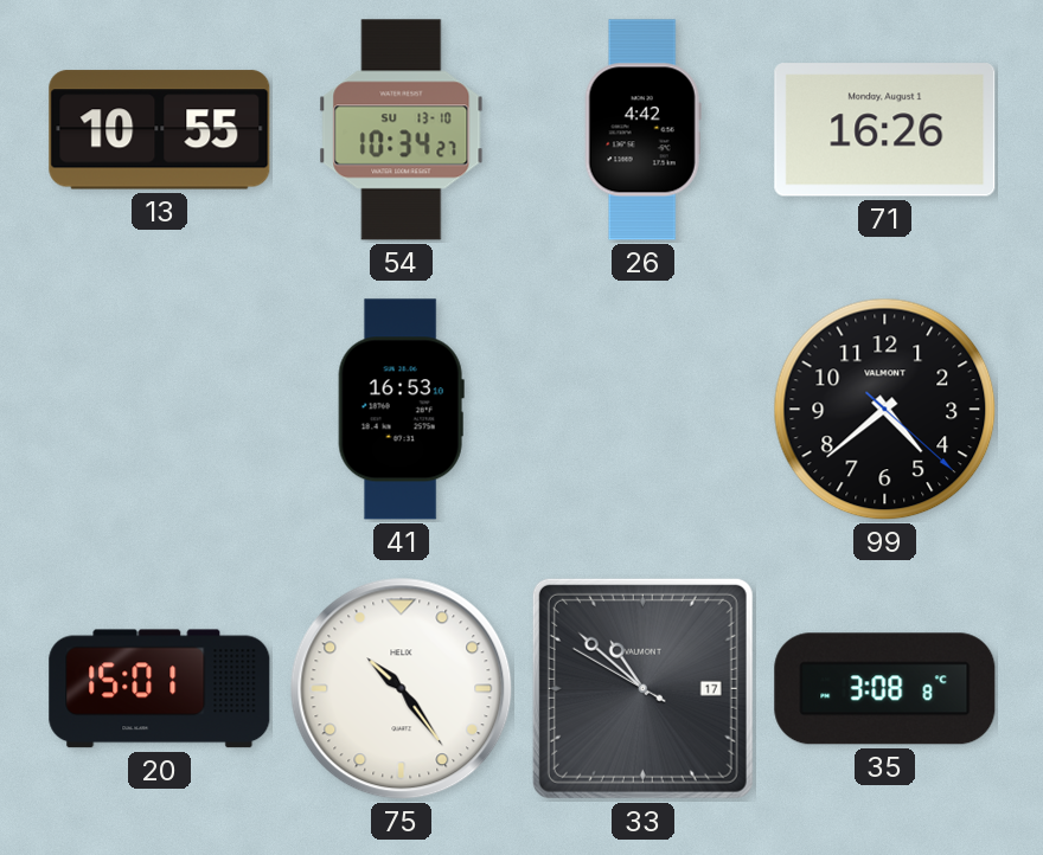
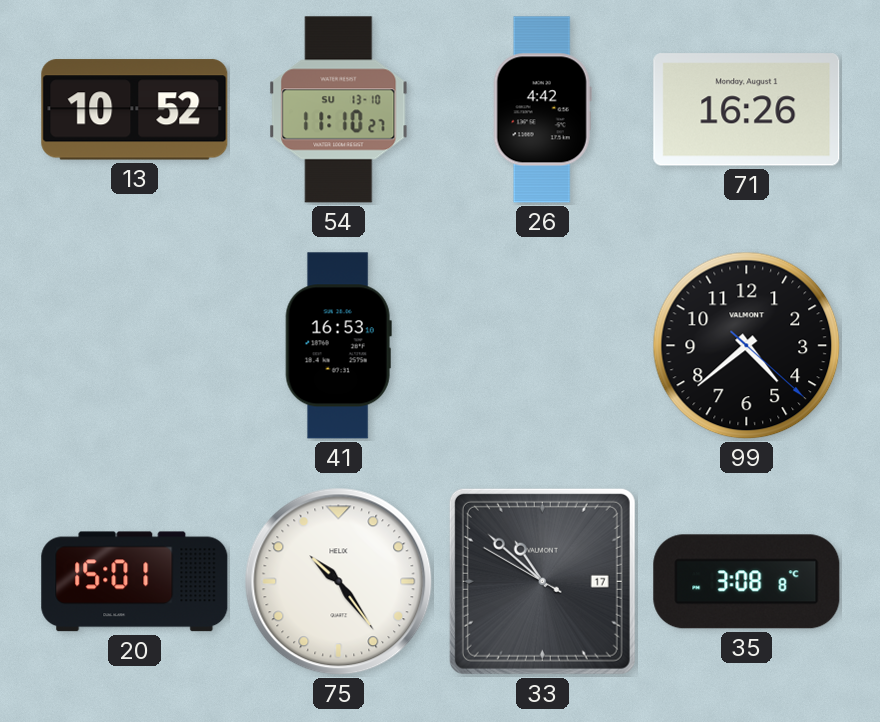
13: 10:55 -> 10:52
54: 10:34 -> 11:10
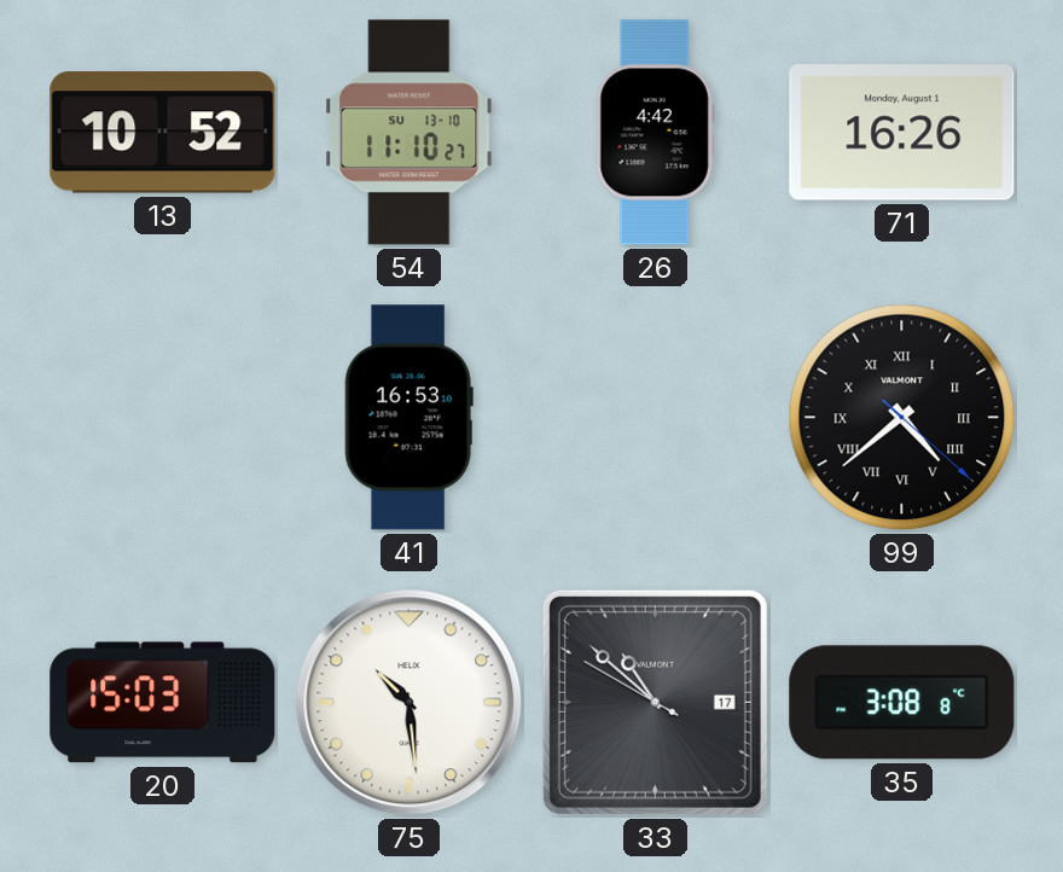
99 numerals: Arabic -> Roman
20: 15:01 -> 15:03
75: 10:24 -> 10:29
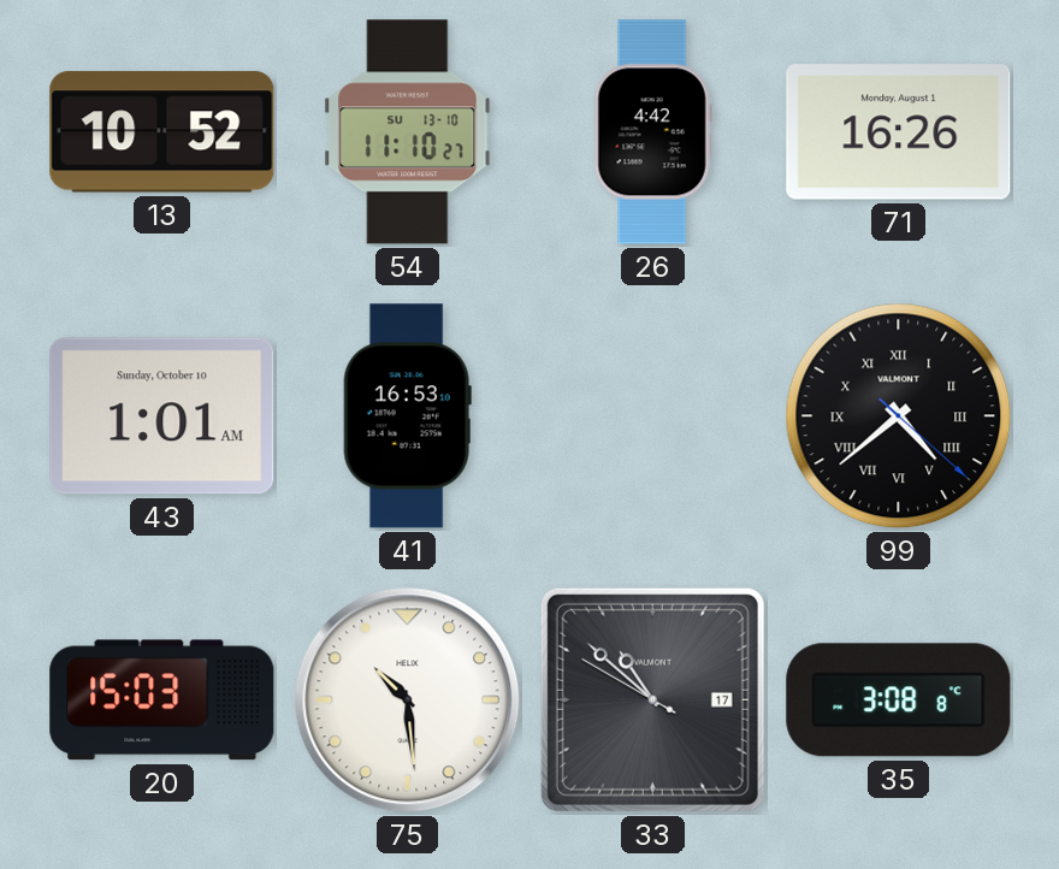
43: none -> 1:01
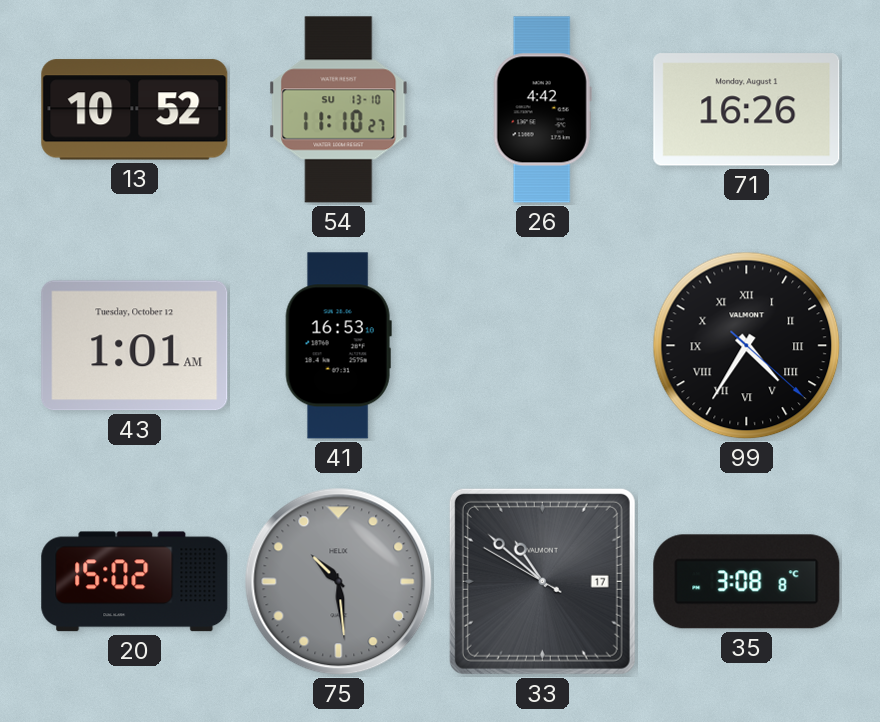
43 date: Sunday, October 10 -> Tuesday, October 12
99: 4:38 -> 4:35
20: 15:03 -> 15:02
75 dial: white -> grey
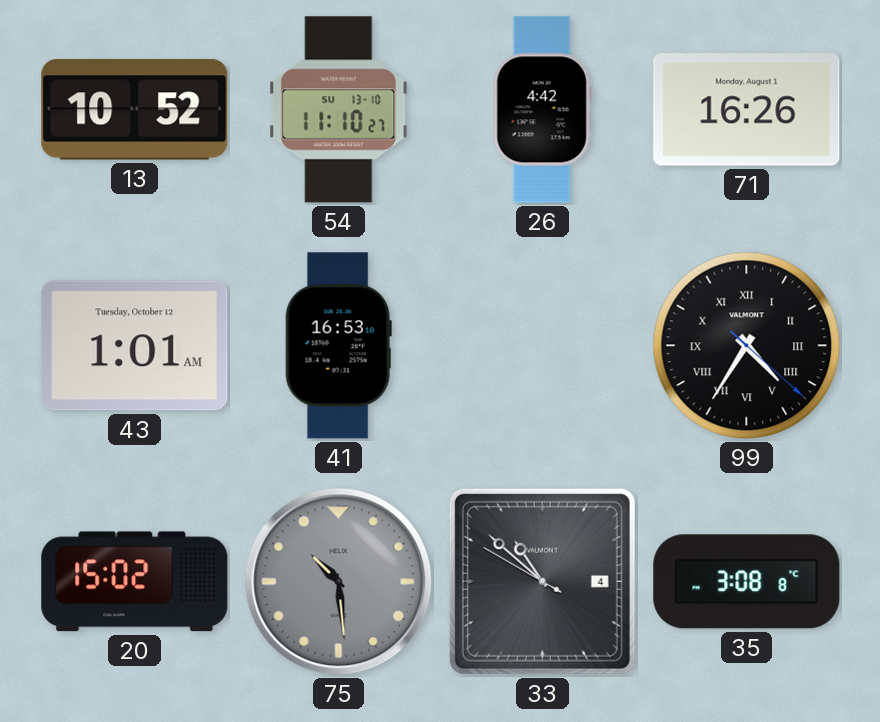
33 date: 17 -> 4
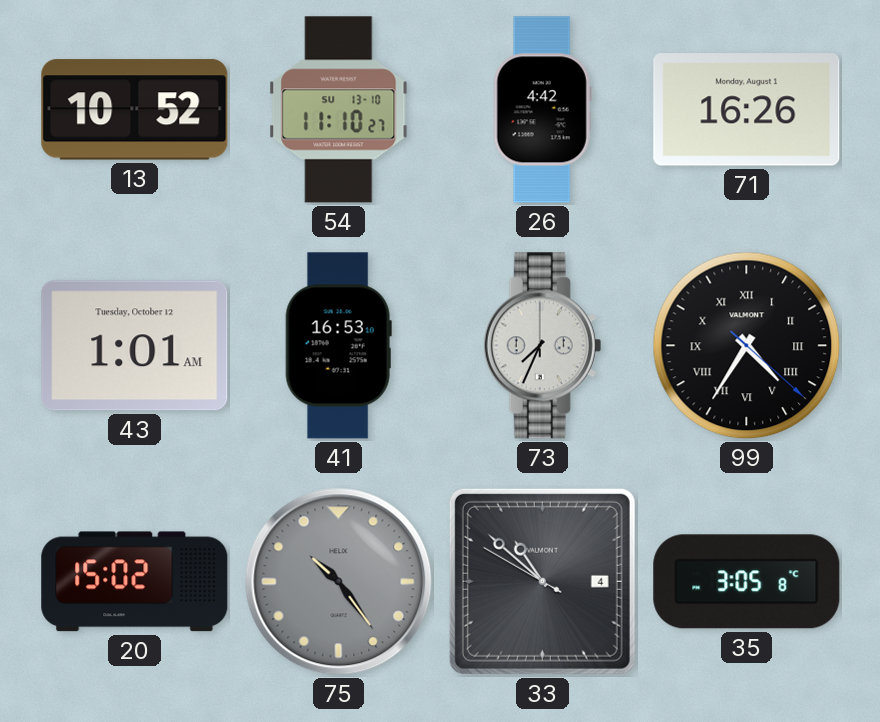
73: none -> 7:34
75: 10:29 -> 10:24
35: 3:08 -> 3:05
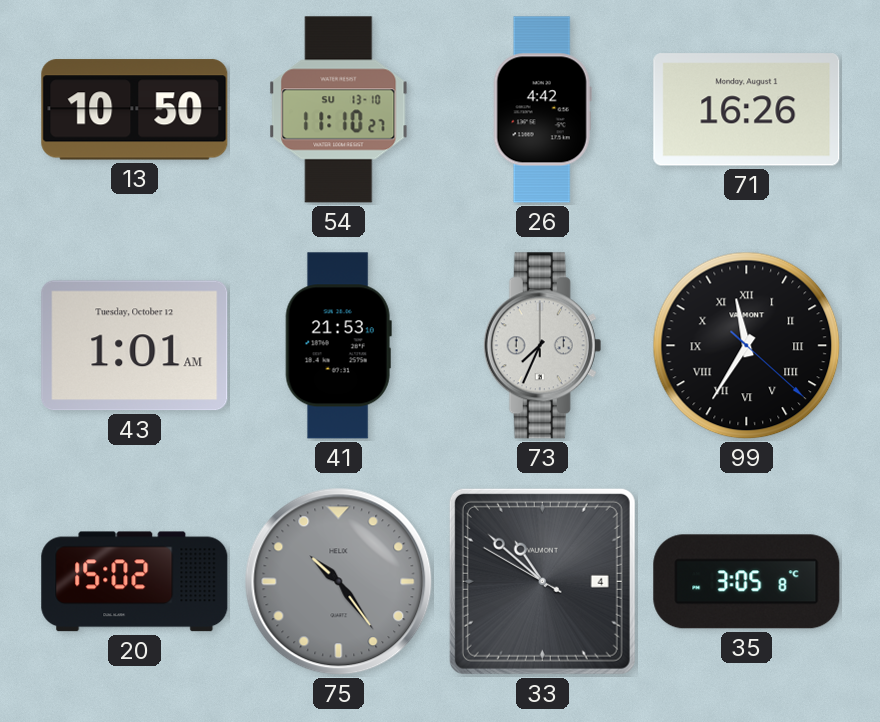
13: 10:52 -> 10:50
41: 16:53 -> 21:53
99: 4:35 -> 11:35
